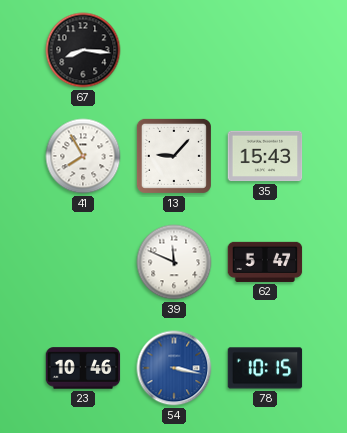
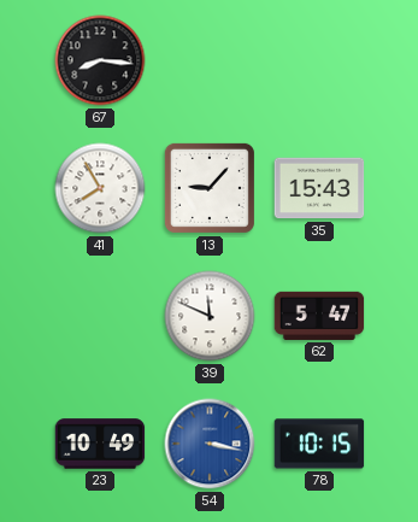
23: 10:46 -> 10:49
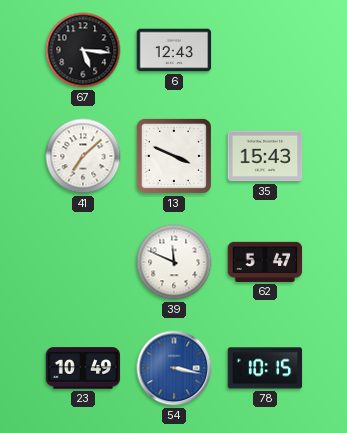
67: 8:16 -> 5:16
6: none -> 12:43
41: 7:55 -> 7:08
13: 9:07 -> 3:49
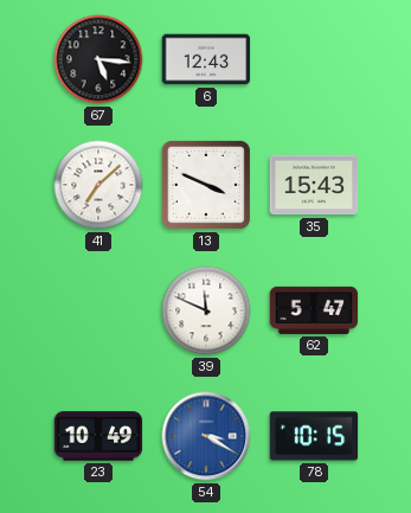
54: 3:17 -> 3:20
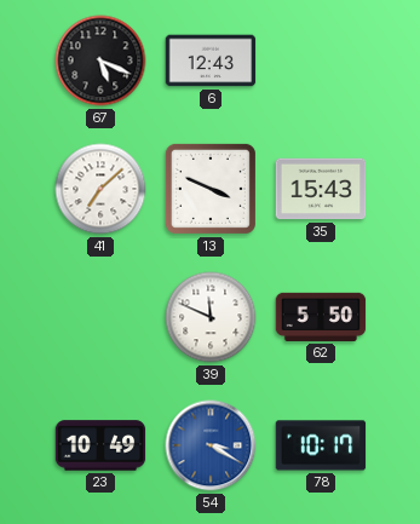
67: 5:16 -> 5:19
62: 5:47 -> 5:50
78: 10:15 -> 10:17
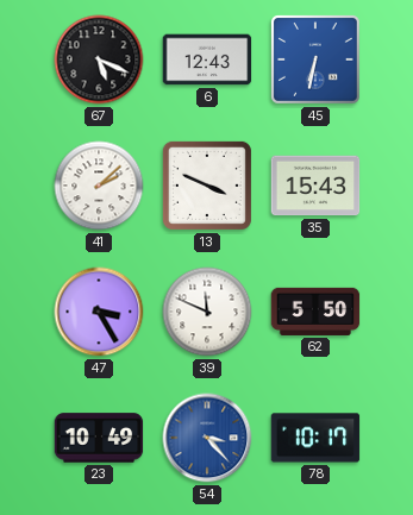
45: none -> 6:32
41: 7:08 -> 2:08
47: none -> 3:25
54: 3:20 -> 3:23
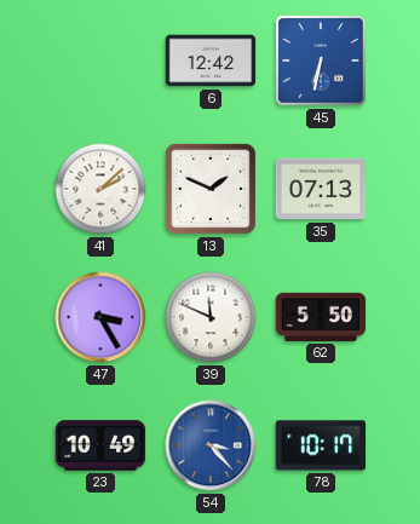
67: 5:19 -> none
6: 12:43 -> 12:42
13: 3:49 -> 1:49
35: 15:43 -> 07:13
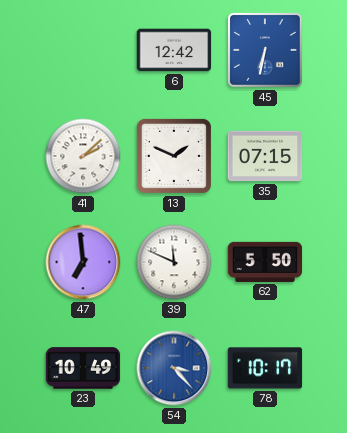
35: 07:13 -> 07:15
47: 3:25 -> 6:59
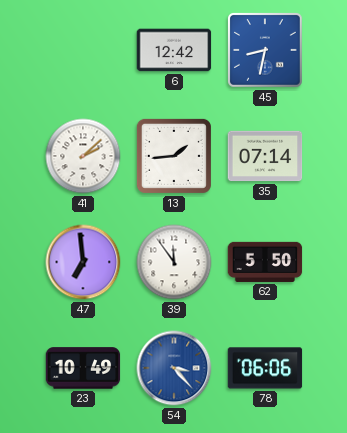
45: 6:32 -> 8:32
13: 1:49 -> 1:44
35: 07:15 -> 07:14
39: 11:49 -> 11:54
78: 10:17 -> 06:06
